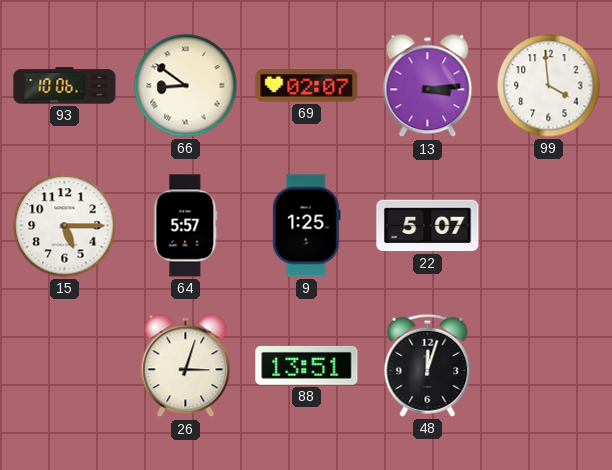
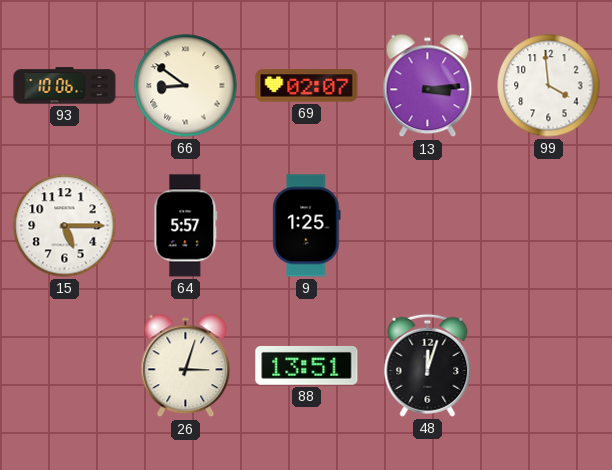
22: 5:07 -> none
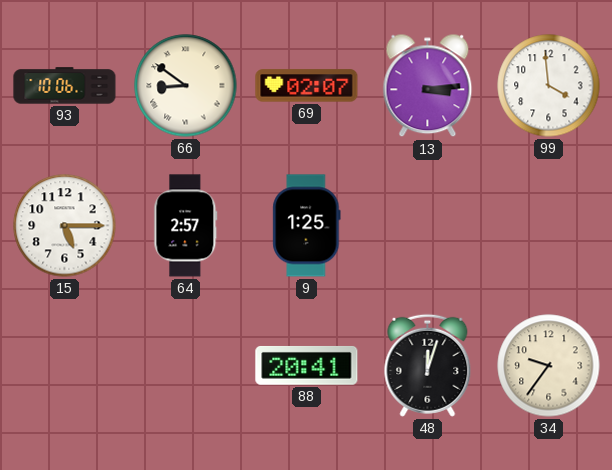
64: 5:57 -> 2:57
26: 3:03 -> none
88: 13:51 -> 20:41
34: none -> 9:36
